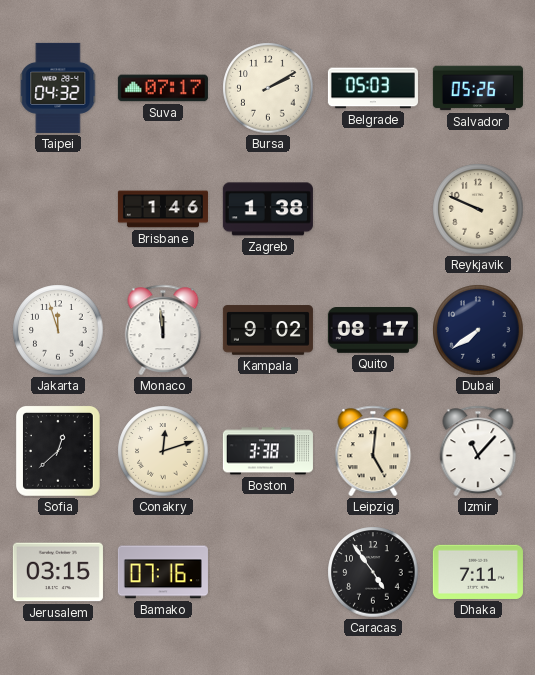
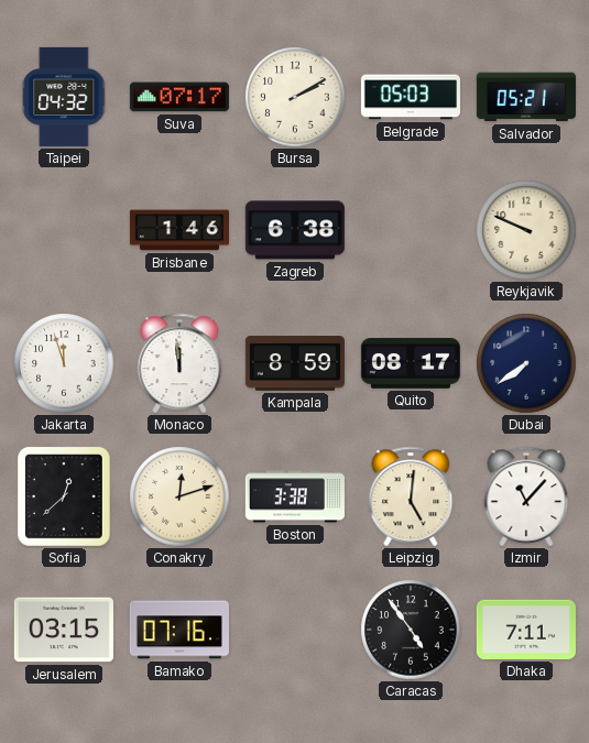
Salvador: 05:26 -> 05:21
Zagreb: 1:38 -> 6:38
Kampala: 9:02 -> 8:59
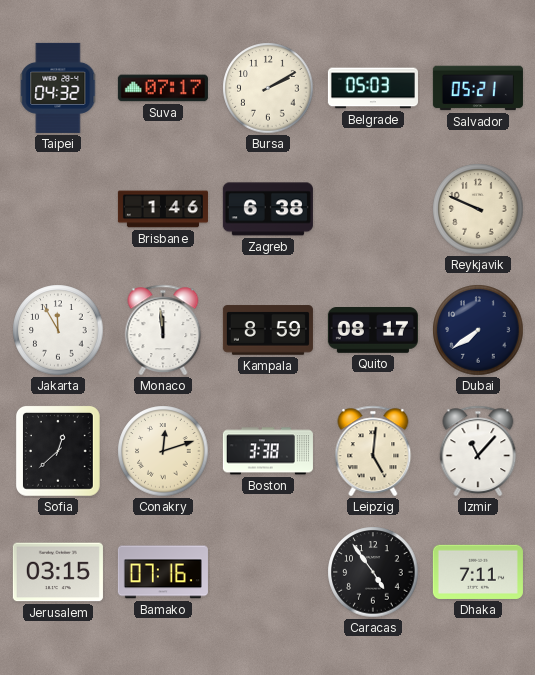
Jakarta: 11:57 -> 11:55
